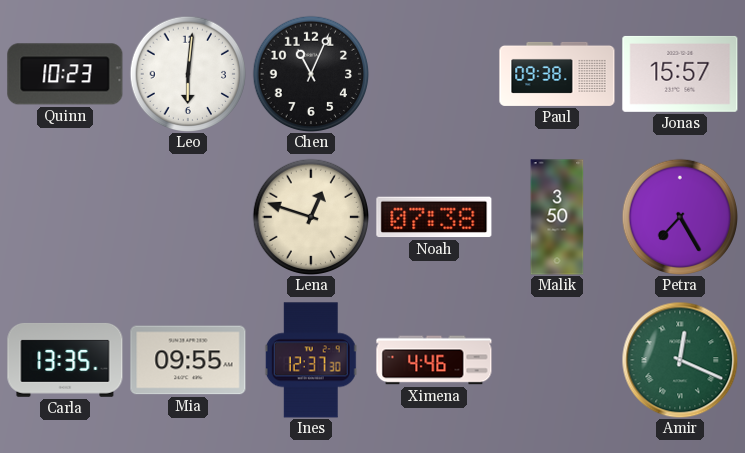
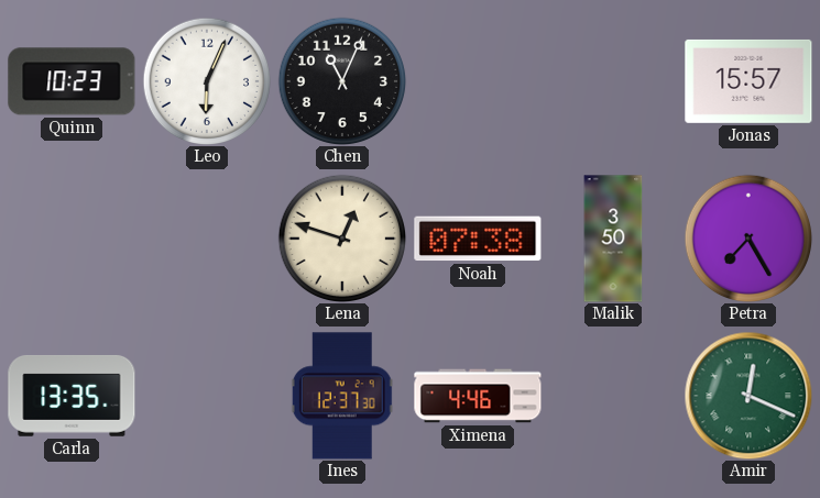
Leo: 6:01 -> 6:04
Paul: 09:38 -> none
Mia: 09:55 -> none
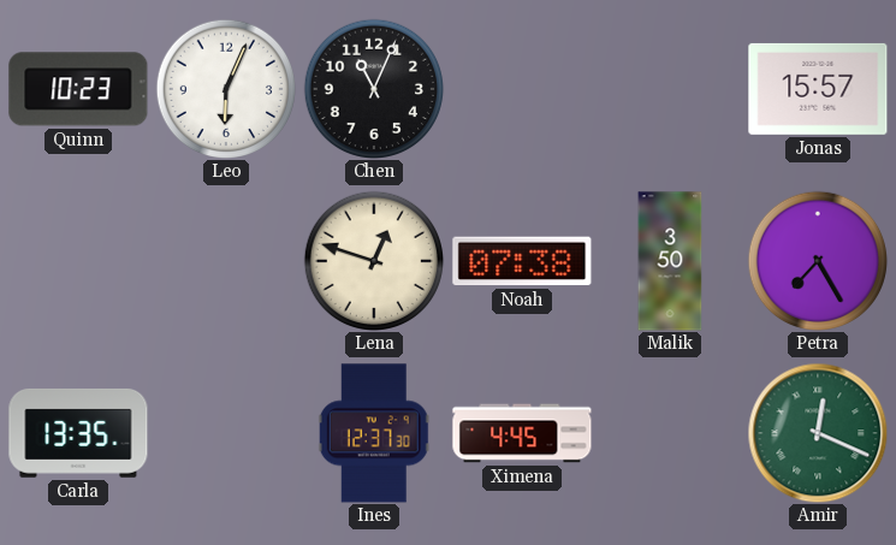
Ximena: 4:46 -> 4:45
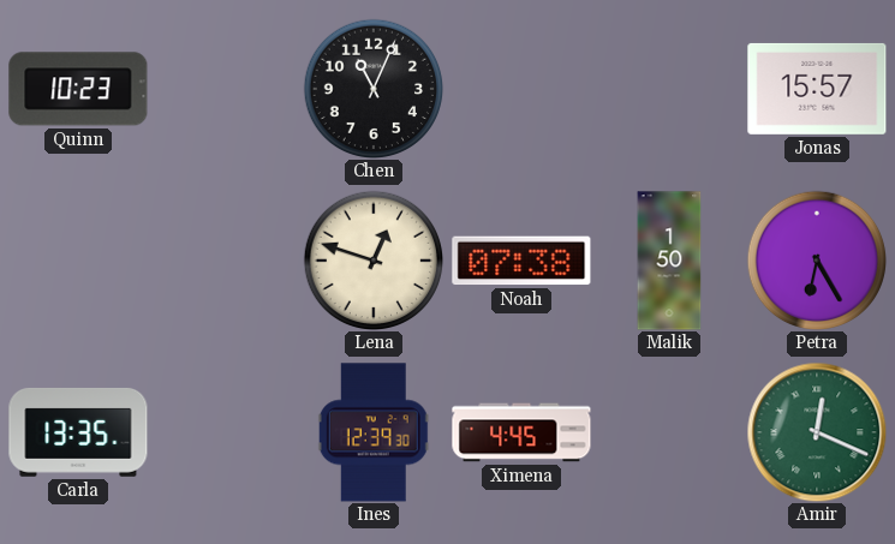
Leo: 6:04 -> none
Malik: 3:50 -> 1:50
Petra: 7:25 -> 6:25
Ines: 12:37 -> 12:39
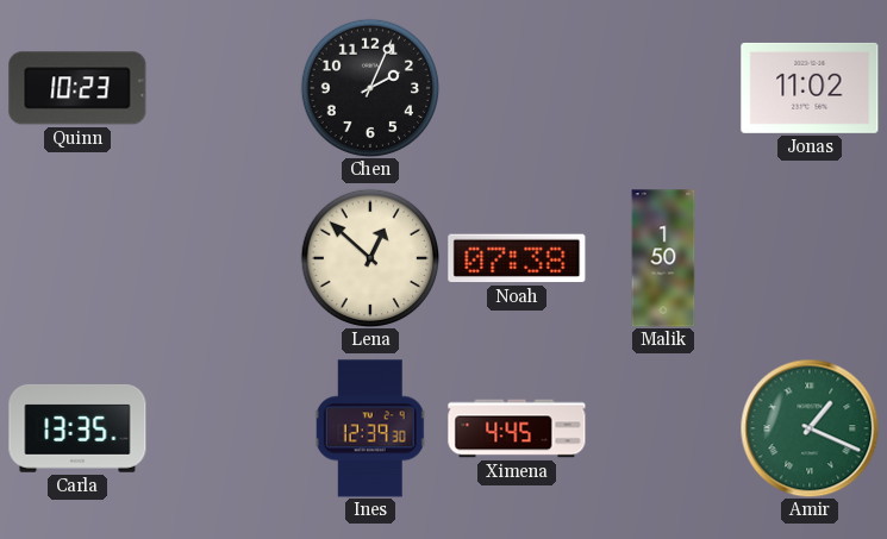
Chen: 11:04 -> 2:04
Jonas: 15:57 -> 11:02
Lena: 12:48 -> 12:52
Petra: 6:25 -> none
Amir: 12:19 -> 1:19
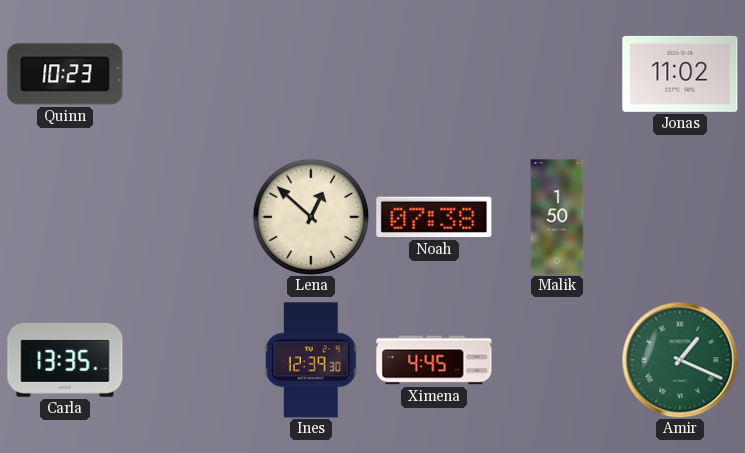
Chen: 2:04 -> none
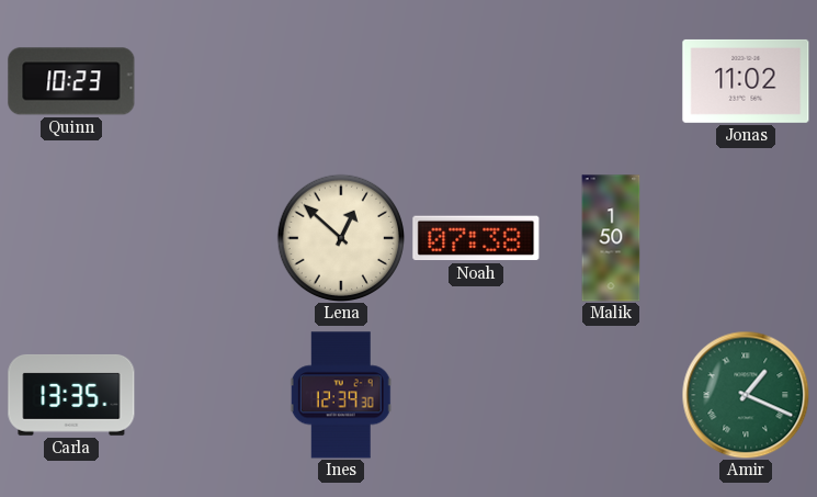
Ximena: 4:45 -> none
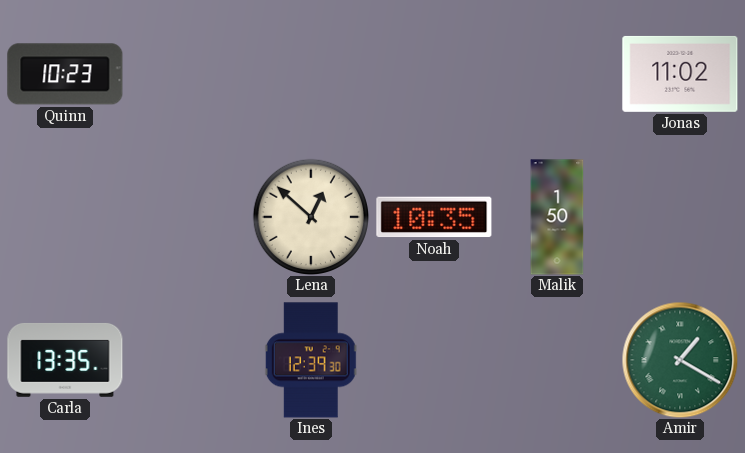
Noah: 07:38 -> 10:35
Amir: 1:19 -> 1:20
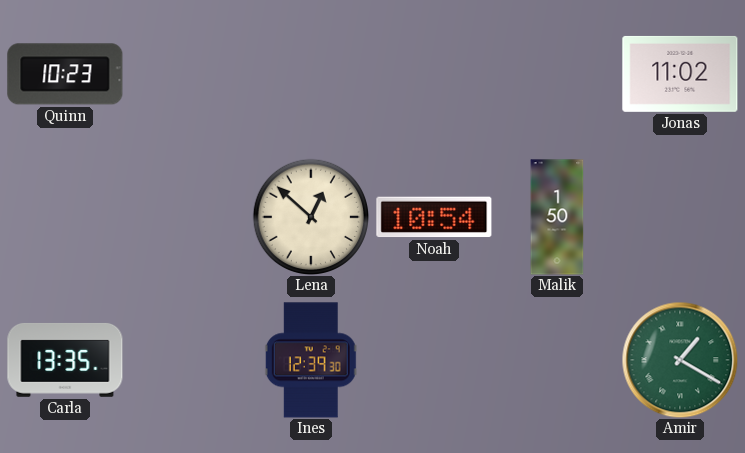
Noah: 10:35 -> 10:54
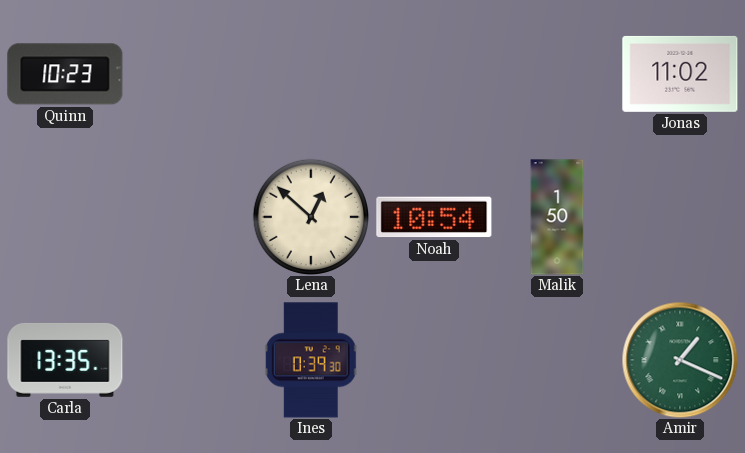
Ines: 12:39 -> 0:39
Amir: 1:20 -> 1:19
